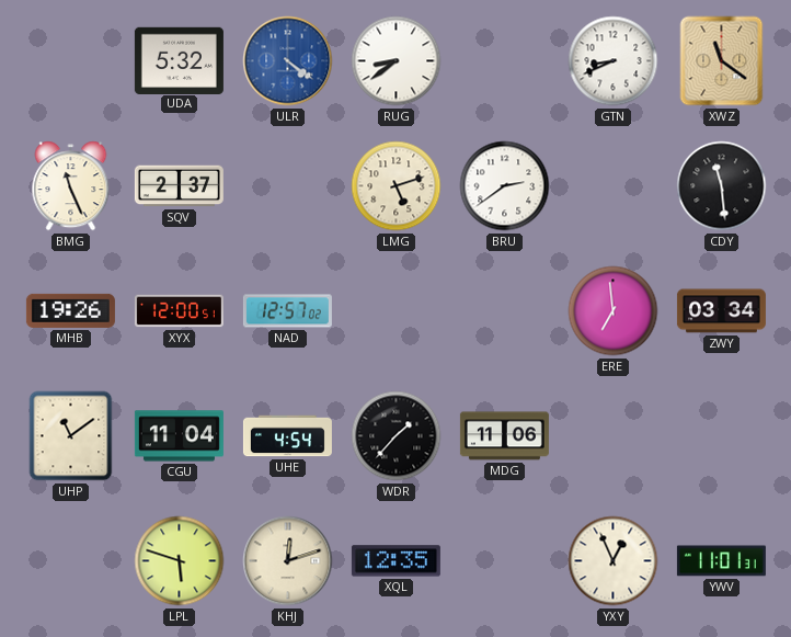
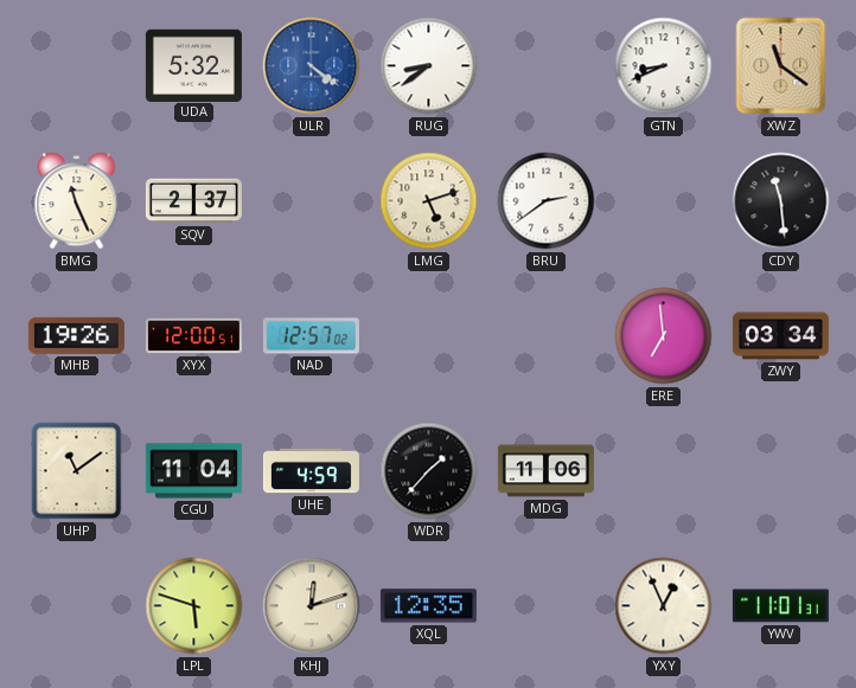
UHE: 4:54 -> 4:59
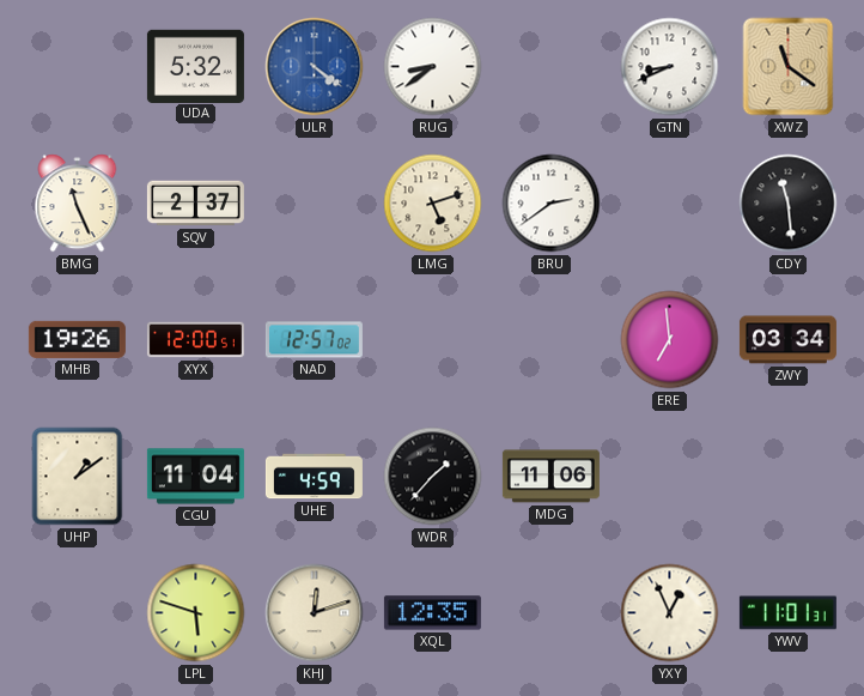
UHP: 11:09 -> 1:09
